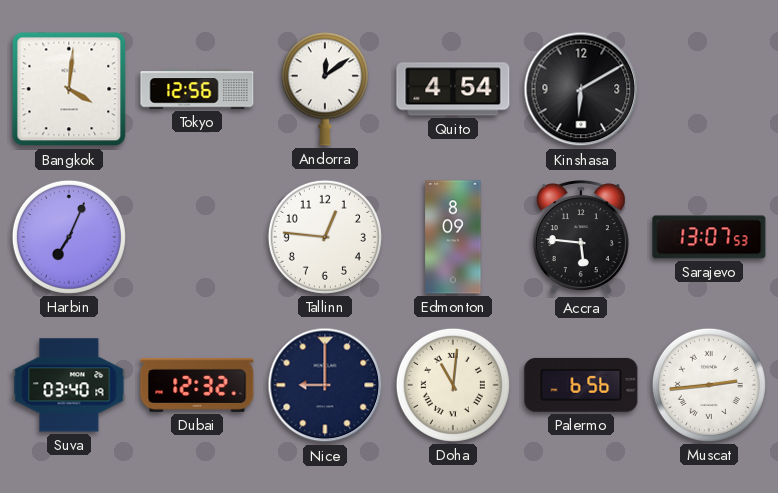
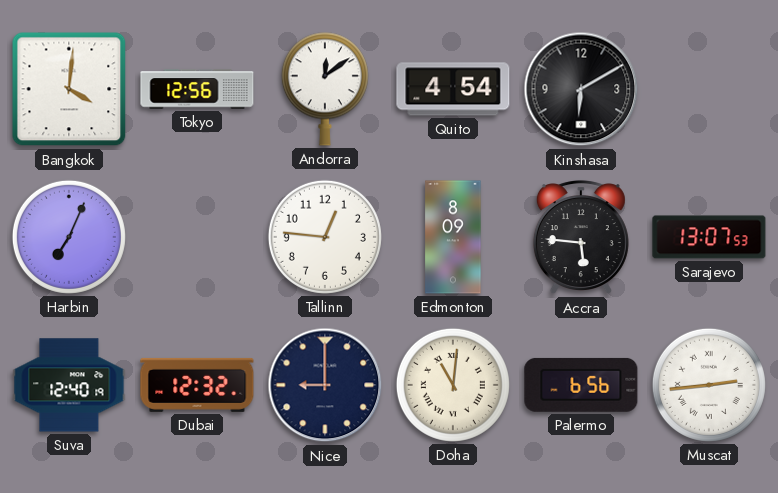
Suva: 03:40 -> 12:40
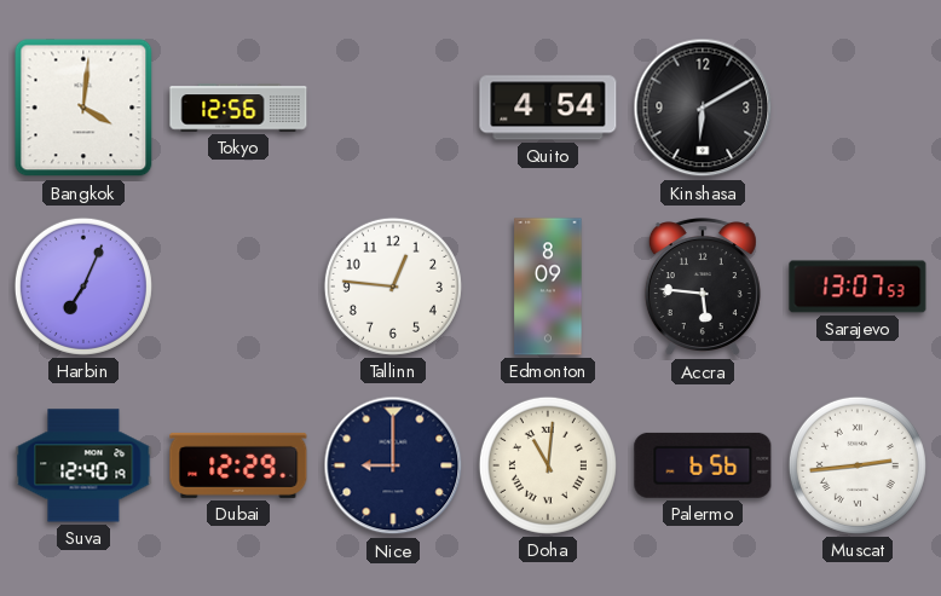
Andorra: 12:09 -> none
Dubai: 12:32 -> 12:29
